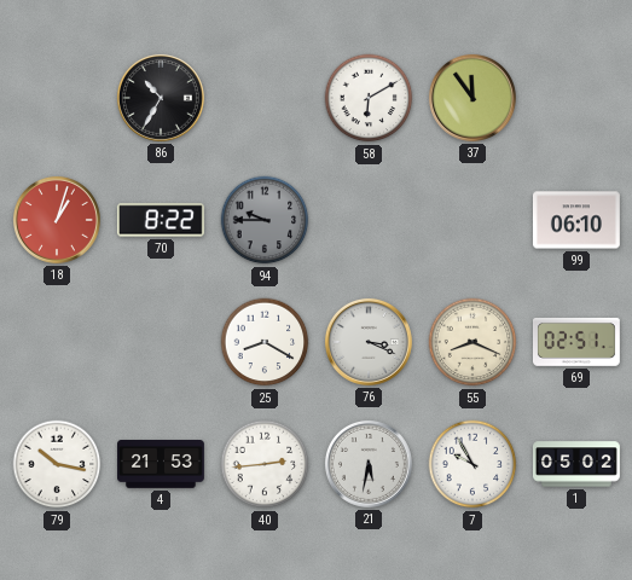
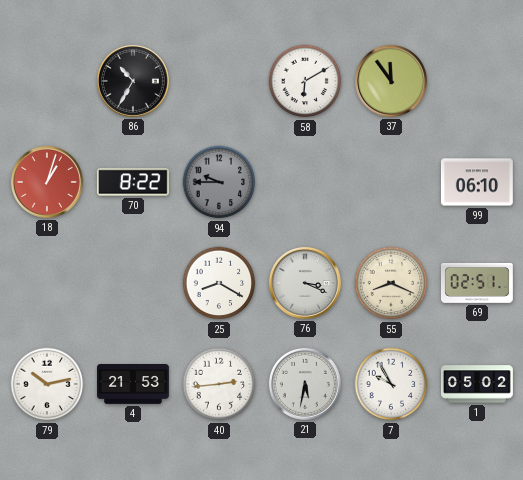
79: 10:17 -> 10:13
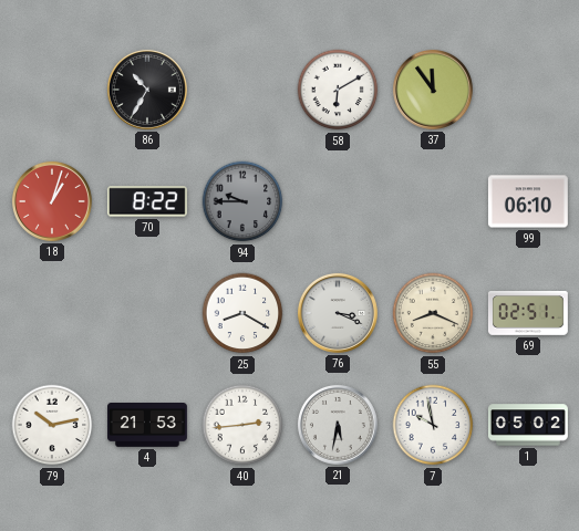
7: 9:55 -> 9:58
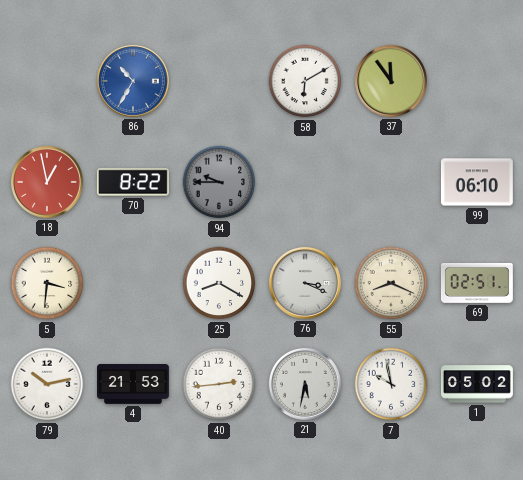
86 dial: black -> blue
18: 1:03 -> 12:58
5: none -> 3:31
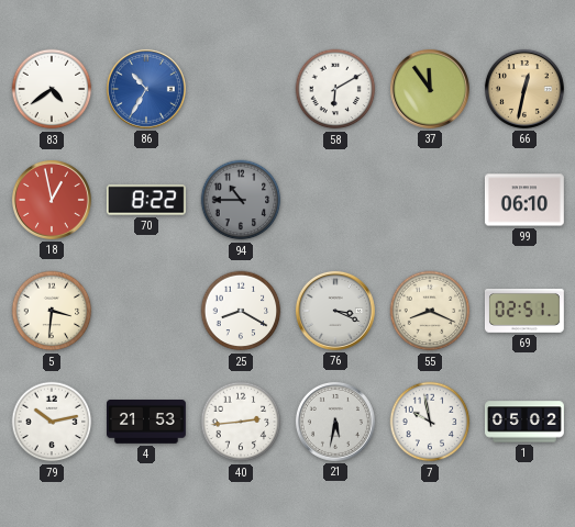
83: none -> 4:39
66: none -> 12:32
94: 9:45 -> 10:45
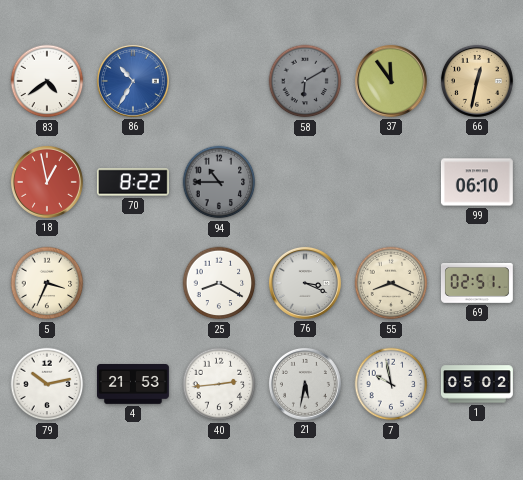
58 dial: white -> grey
5: 3:31 -> 3:34
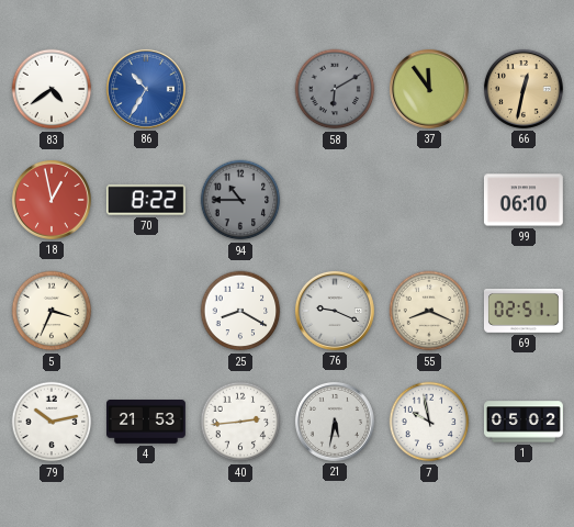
76: 3:19 -> 9:19
